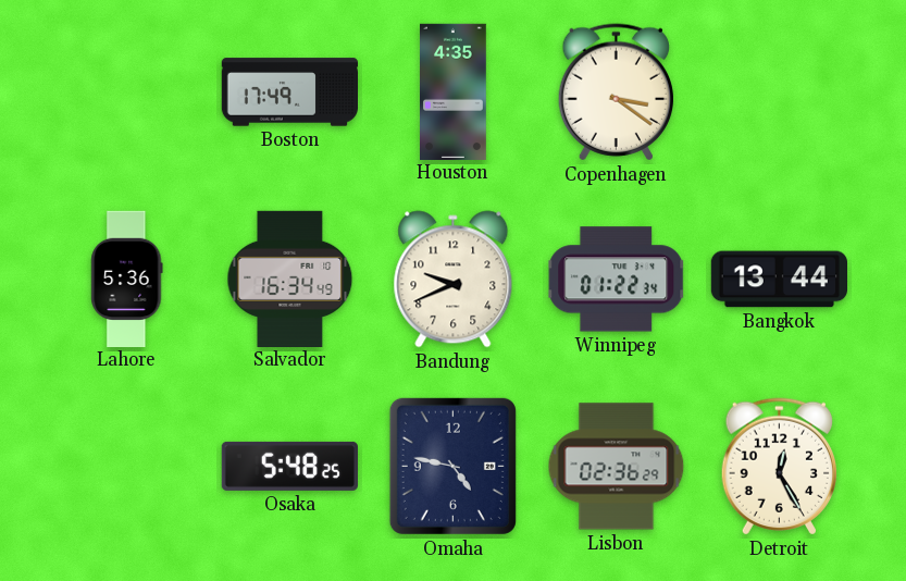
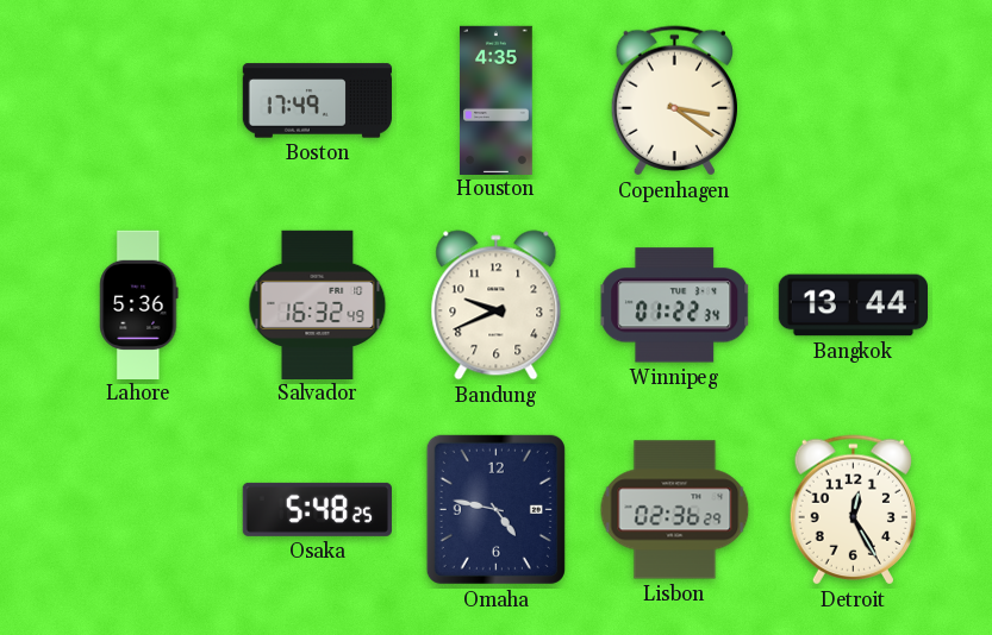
Salvador: 16:34 -> 16:32
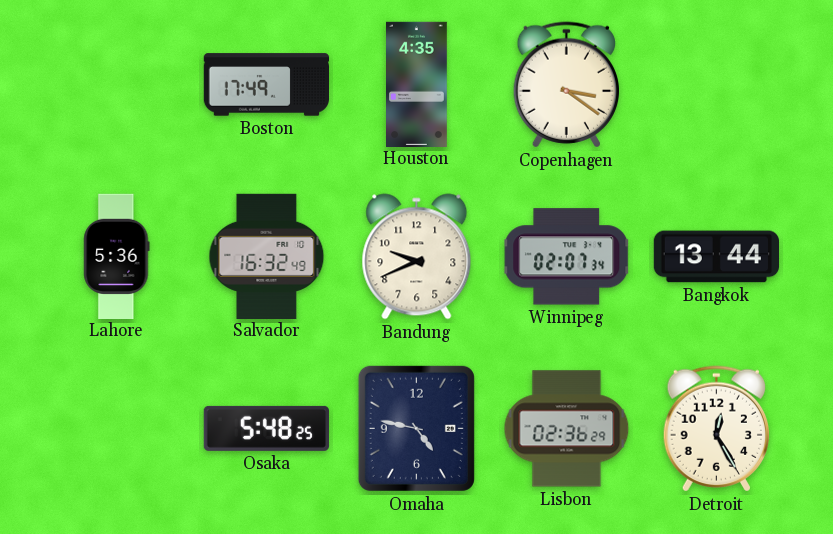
Winnipeg: 01:22 -> 02:07
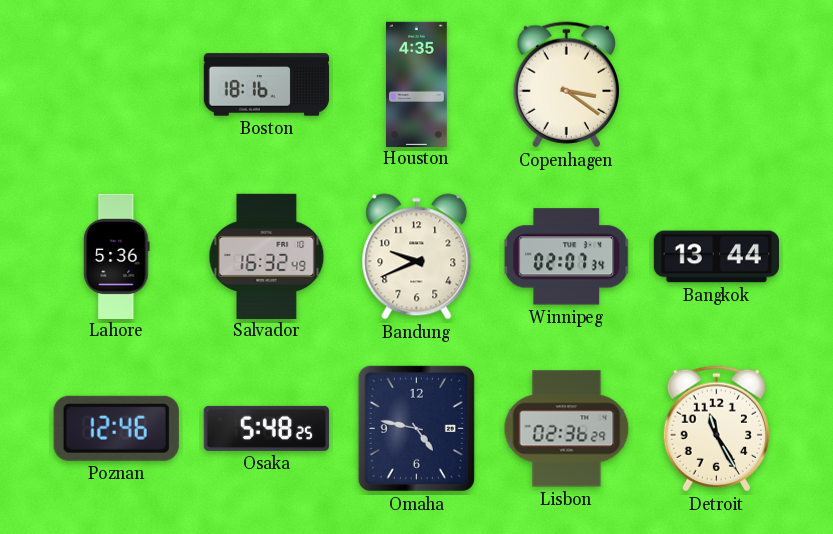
Boston: 17:49 -> 18:16
Poznan: none -> 12:46
Detroit: 12:25 -> 11:25
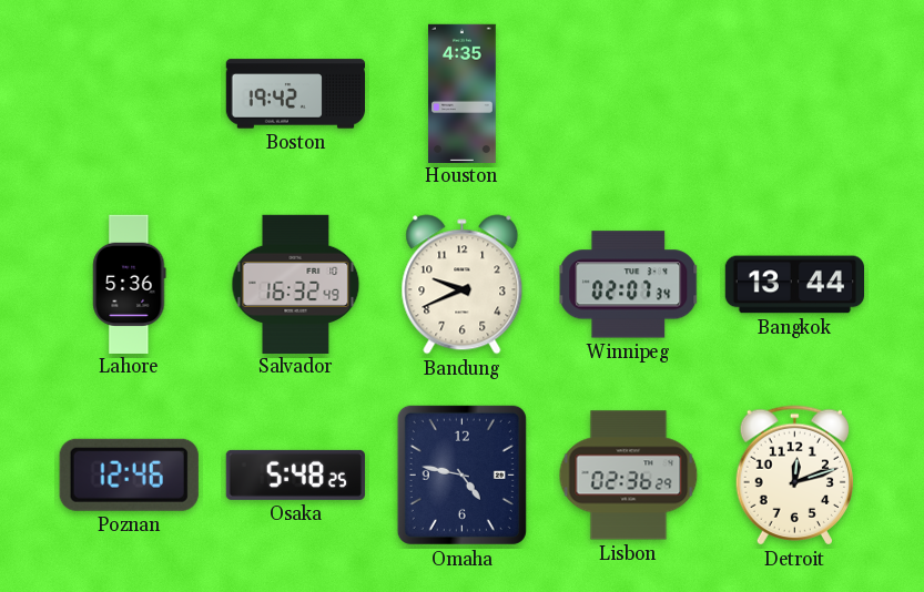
Boston: 18:16 -> 19:42
Copenhagen: 3:21 -> none
Detroit: 11:25 -> 12:12
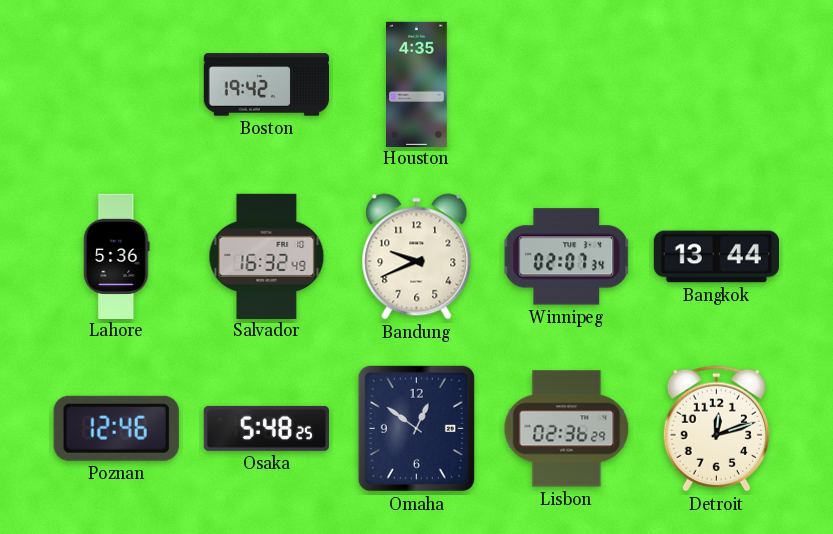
Omaha: 4:47 -> 12:51
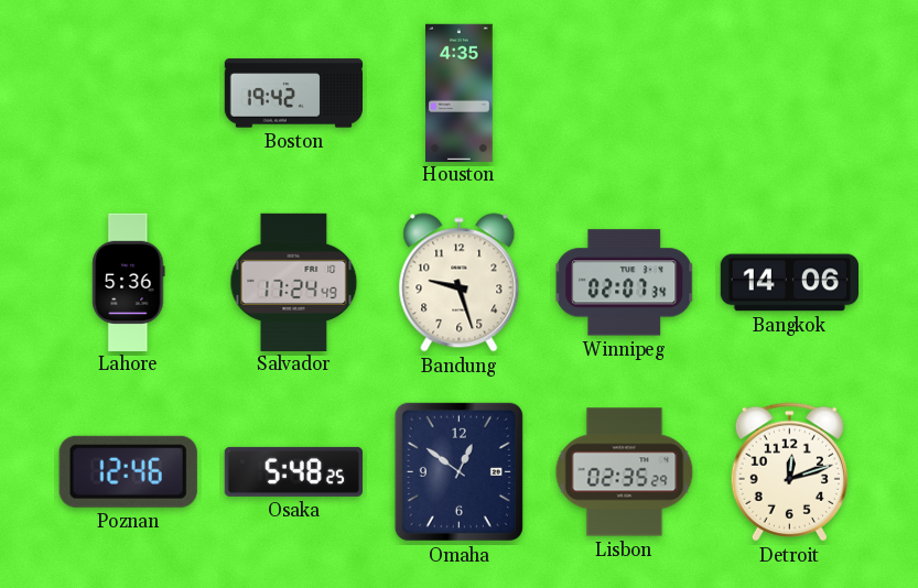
Salvador: 16:32 -> 17:24
Bandung: 9:41 -> 9:27
Bangkok: 13:44 -> 14:06
Lisbon: 02:36 -> 02:35
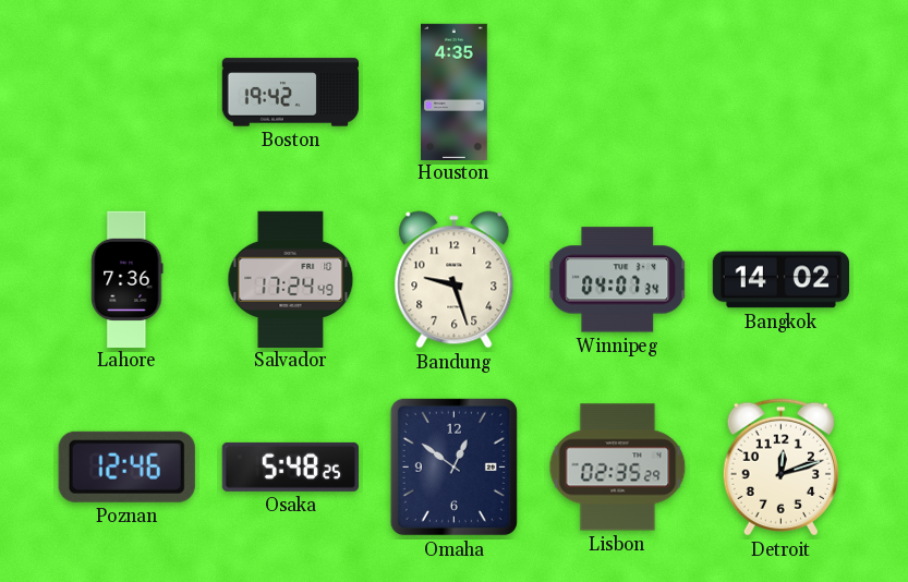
Lahore: 5:36 -> 7:36
Winnipeg: 02:07 -> 04:07
Bangkok: 14:06 -> 14:02
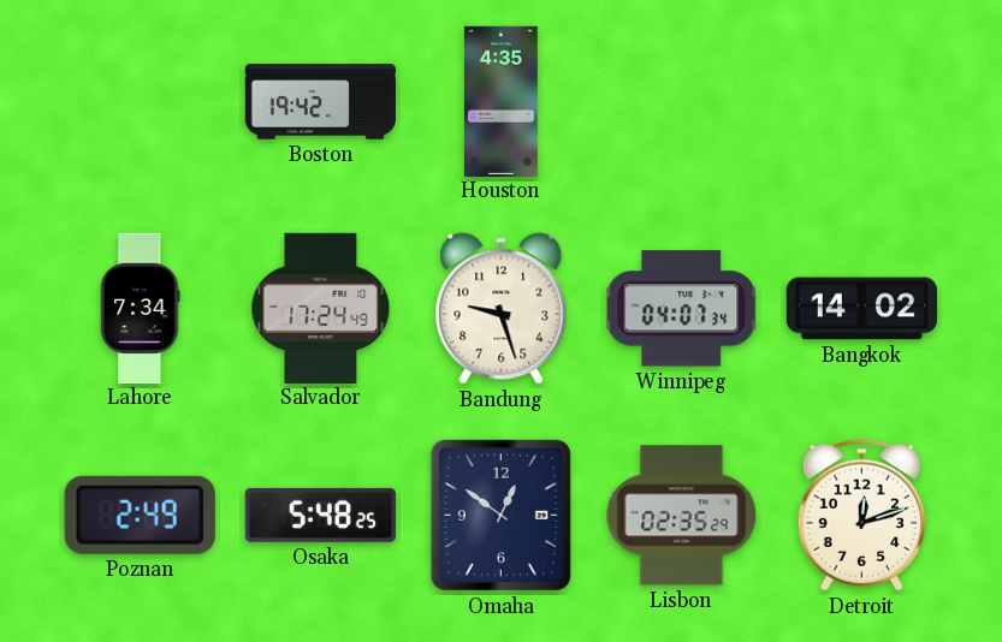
Lahore: 7:36 -> 7:34
Poznan: 12:46 -> 2:49
